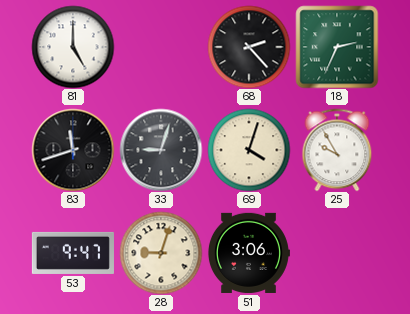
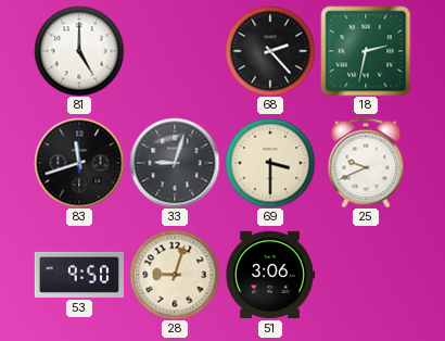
18: 2:34 -> 2:32
69: 4:03 -> 3:30
25: 9:55 -> 9:41
53: 9:47 -> 9:50
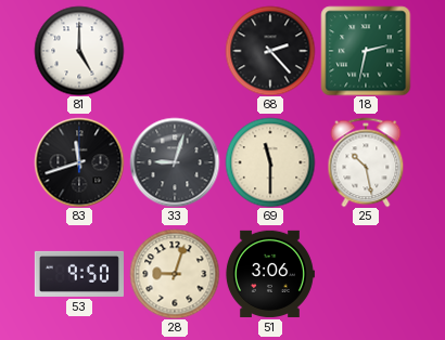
69: 3:30 -> 11:30
25: 9:41 -> 10:28
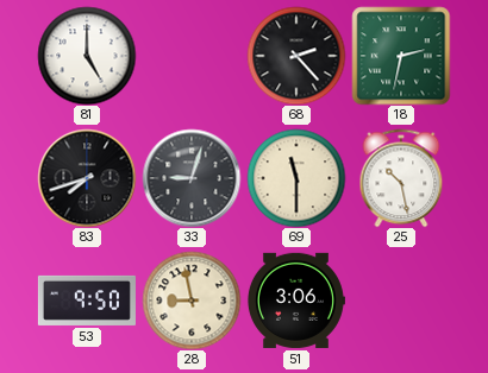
83: 11:42 -> 7:42
28: 9:03 -> 8:58
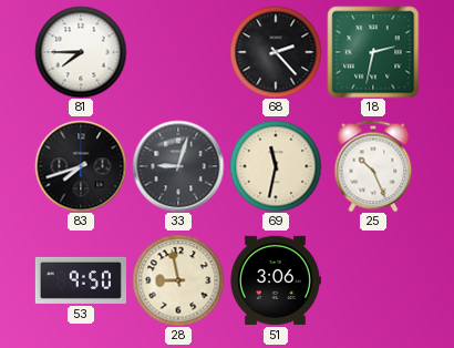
81: 5:00 -> 7:45
69: 11:30 -> 11:32
25: 10:28 -> 10:26
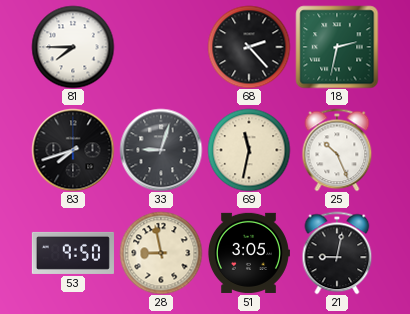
51: 3:06 -> 3:05
21: none -> 9:02
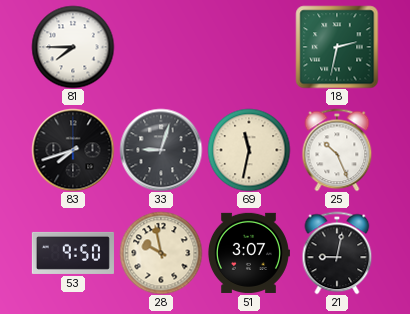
68: 2:23 -> none
28: 8:58 -> 9:58
51: 3:05 -> 3:07
